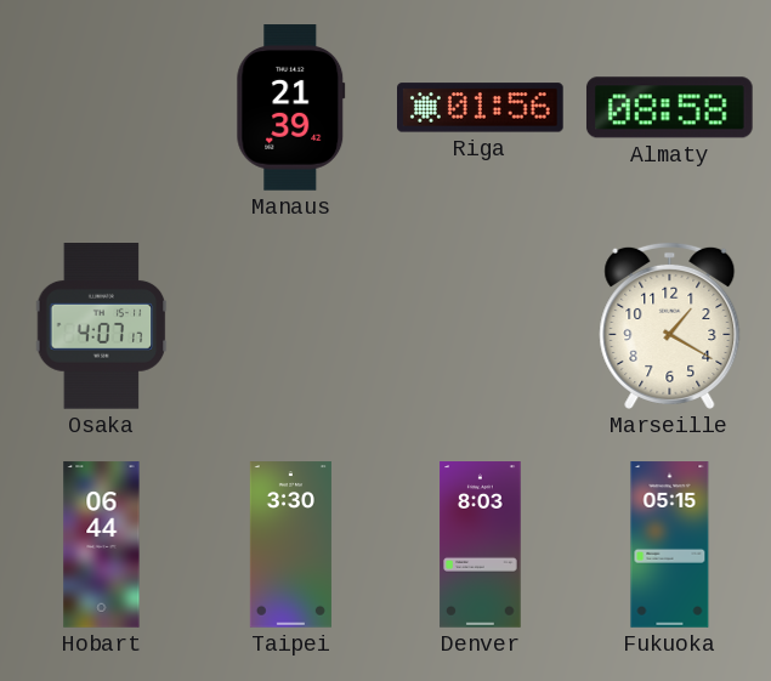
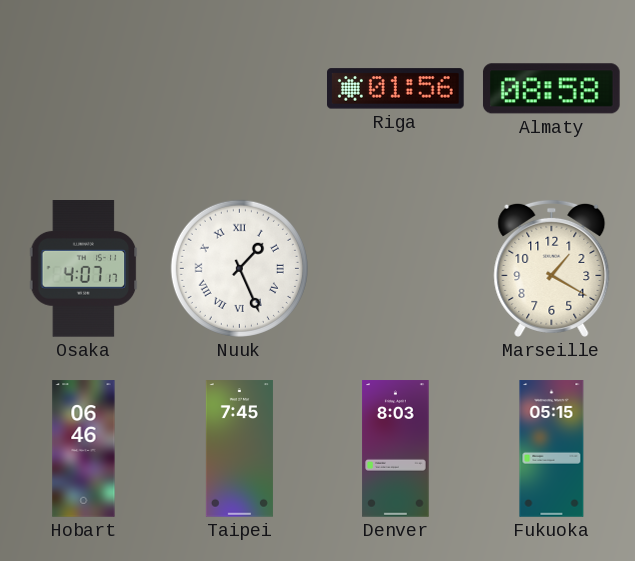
Manaus: 21:39 -> none
Nuuk: none -> 1:26
Hobart: 06:44 -> 06:46
Taipei: 3:30 -> 7:45
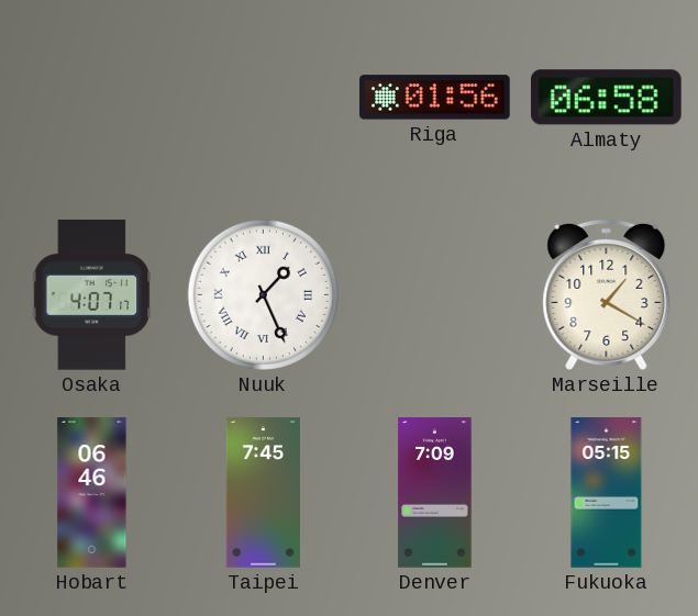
Almaty: 08:58 -> 06:58
Denver: 8:03 -> 7:09
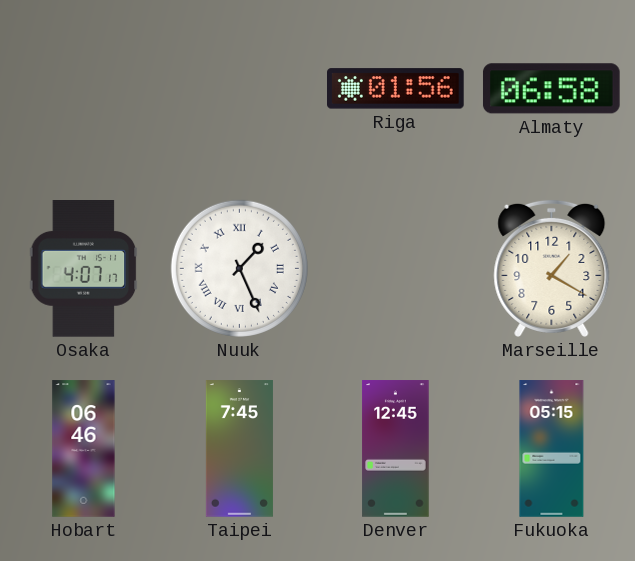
Denver: 7:09 -> 12:45
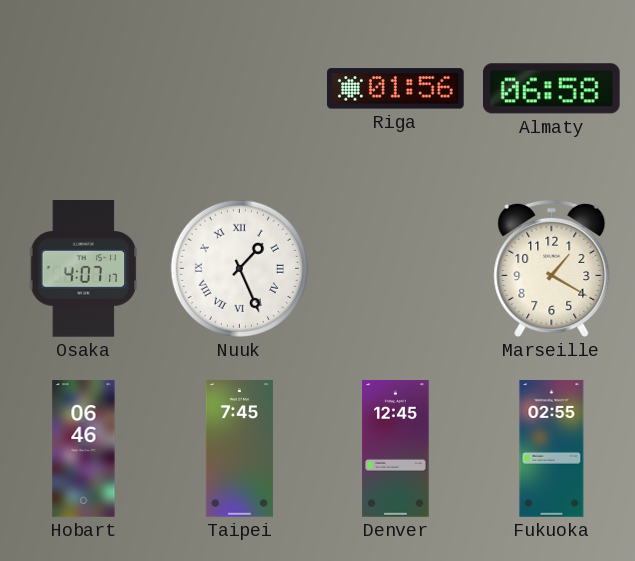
Fukuoka: 05:15 -> 02:55
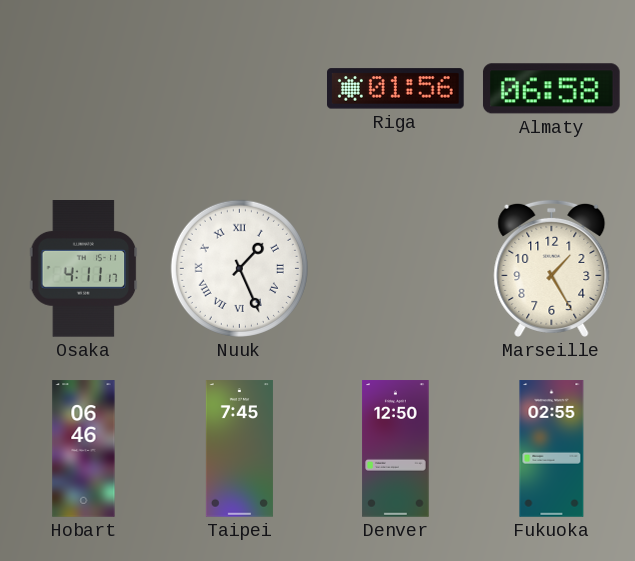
Osaka: 4:07 -> 4:11
Marseille: 1:20 -> 1:25
Denver: 12:45 -> 12:50
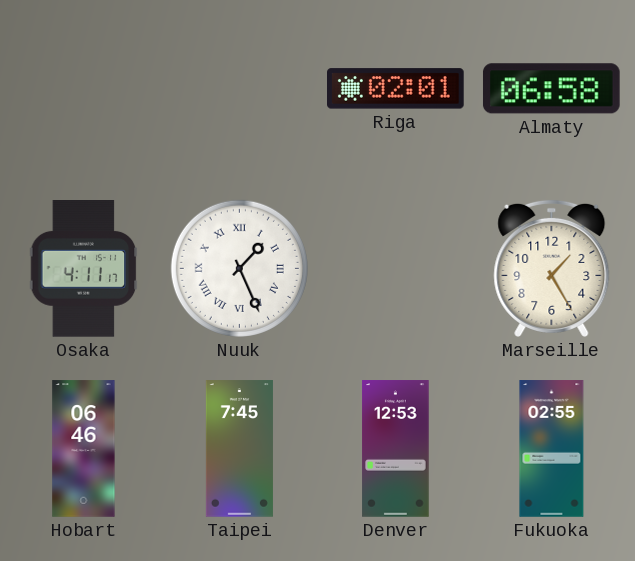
Riga: 01:56 -> 02:01
Denver: 12:50 -> 12:53
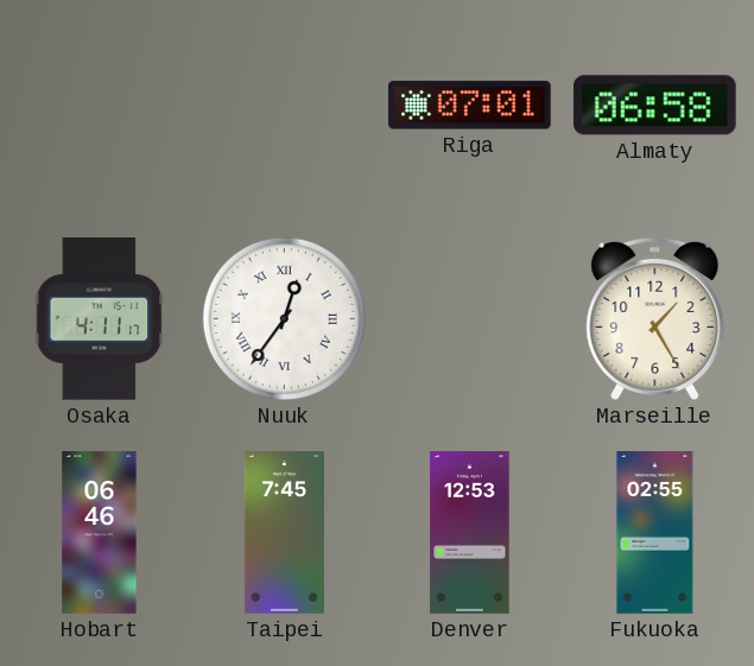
Riga: 02:01 -> 07:01
Nuuk: 1:26 -> 12:36
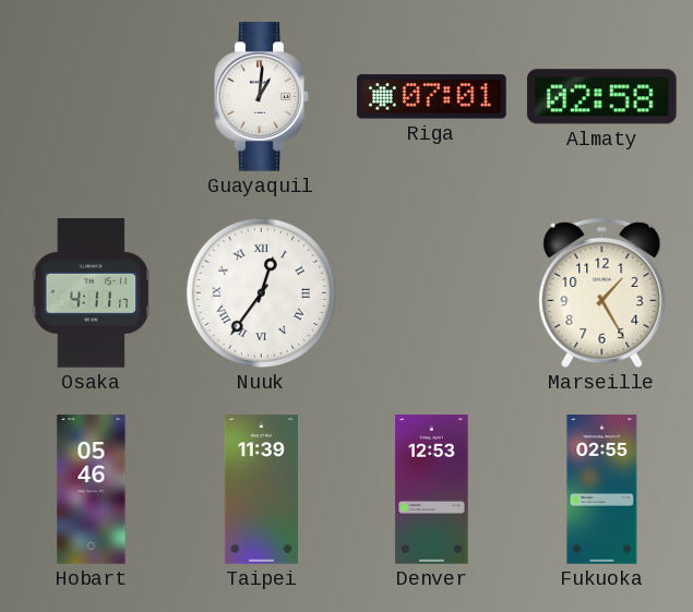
Guayaquil: none -> 1:01
Almaty: 06:58 -> 02:58
Hobart: 06:46 -> 05:46
Taipei: 7:45 -> 11:39
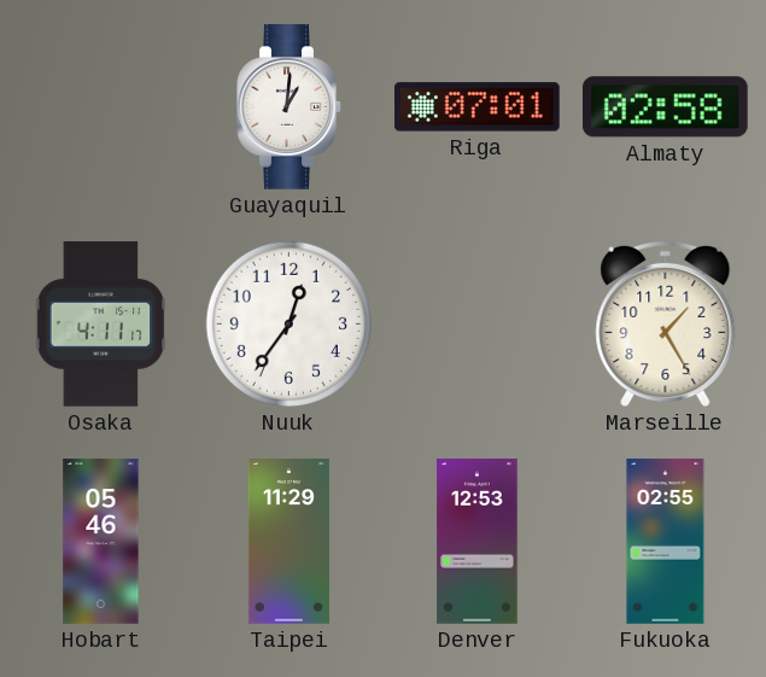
Nuuk numerals: Roman -> Arabic
Taipei: 11:39 -> 11:29
